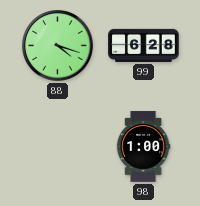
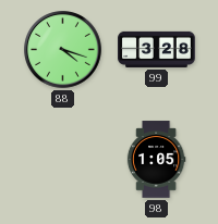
99: 6:28 -> 3:28
98: 1:00 -> 1:05
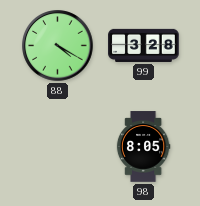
88: 4:18 -> 4:20
98: 1:05 -> 8:05
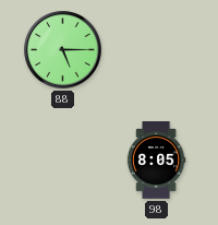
88: 4:20 -> 5:15
99: 3:28 -> none
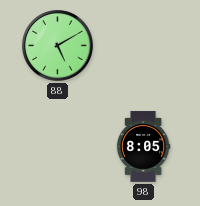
88: 5:15 -> 5:10
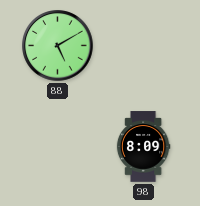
98: 8:05 -> 8:09
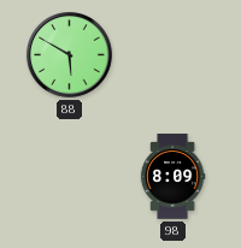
88: 5:10 -> 5:50
